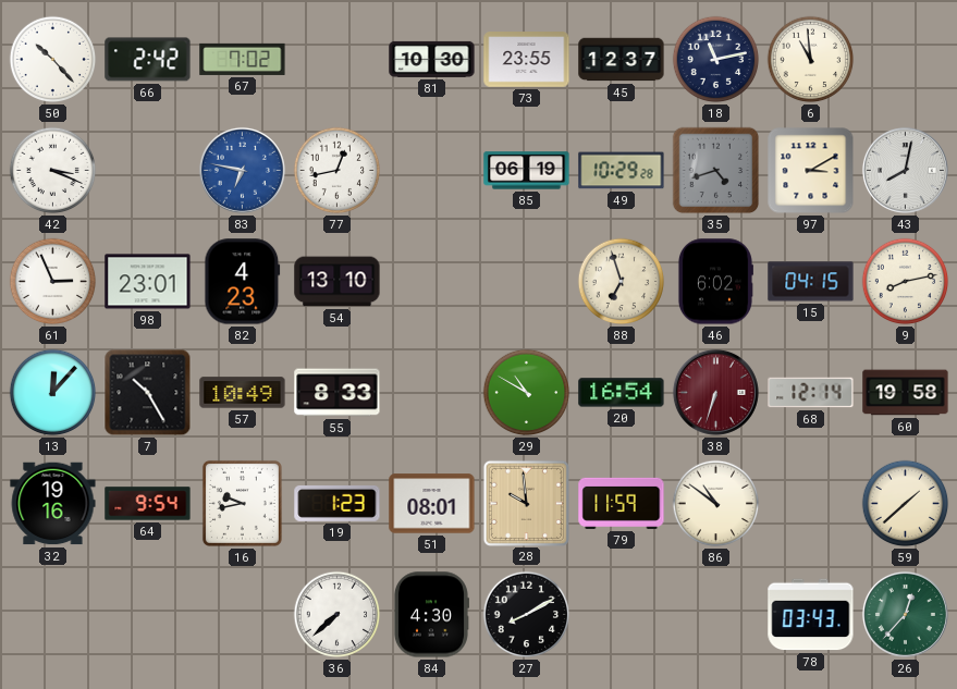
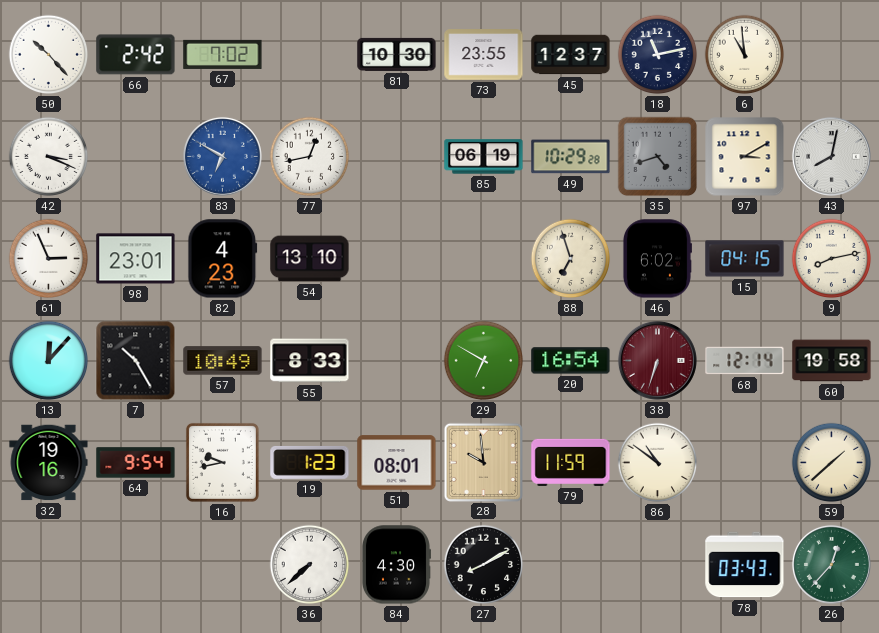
83: 6:47 -> 6:50
29: 10:50 -> 6:50
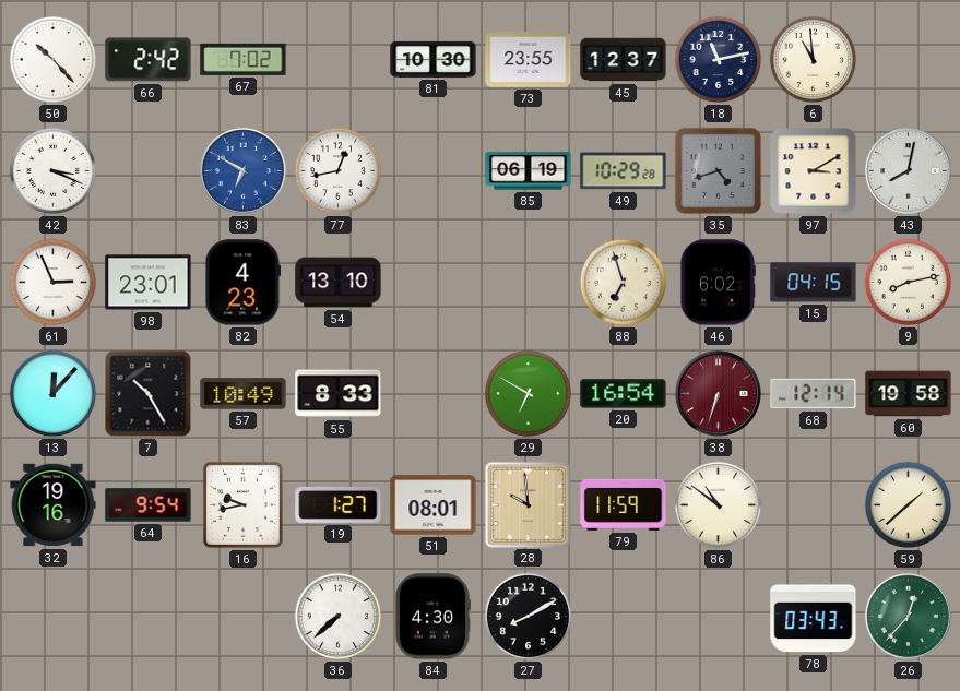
19: 1:23 -> 1:27
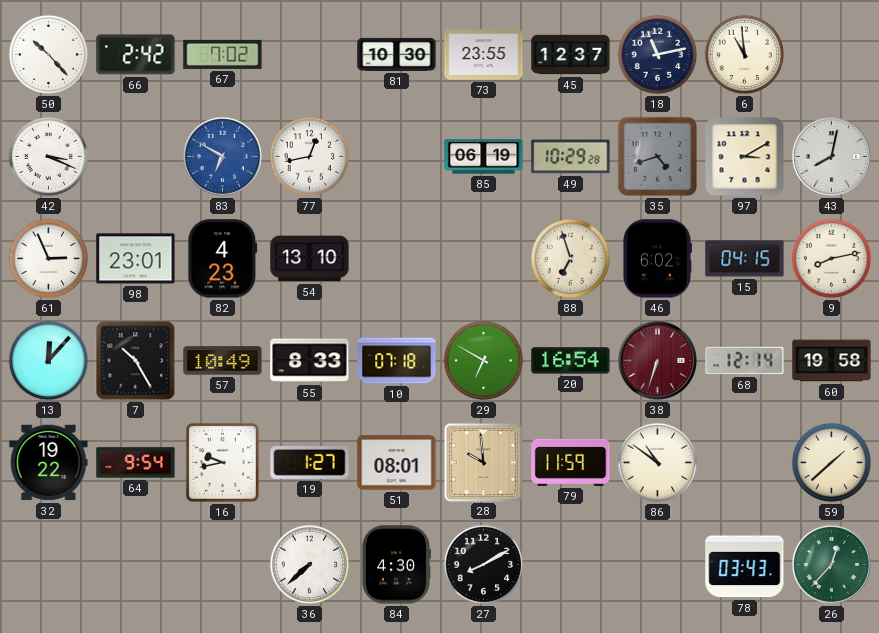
10: none -> 07:18
32: 19:16 -> 19:22
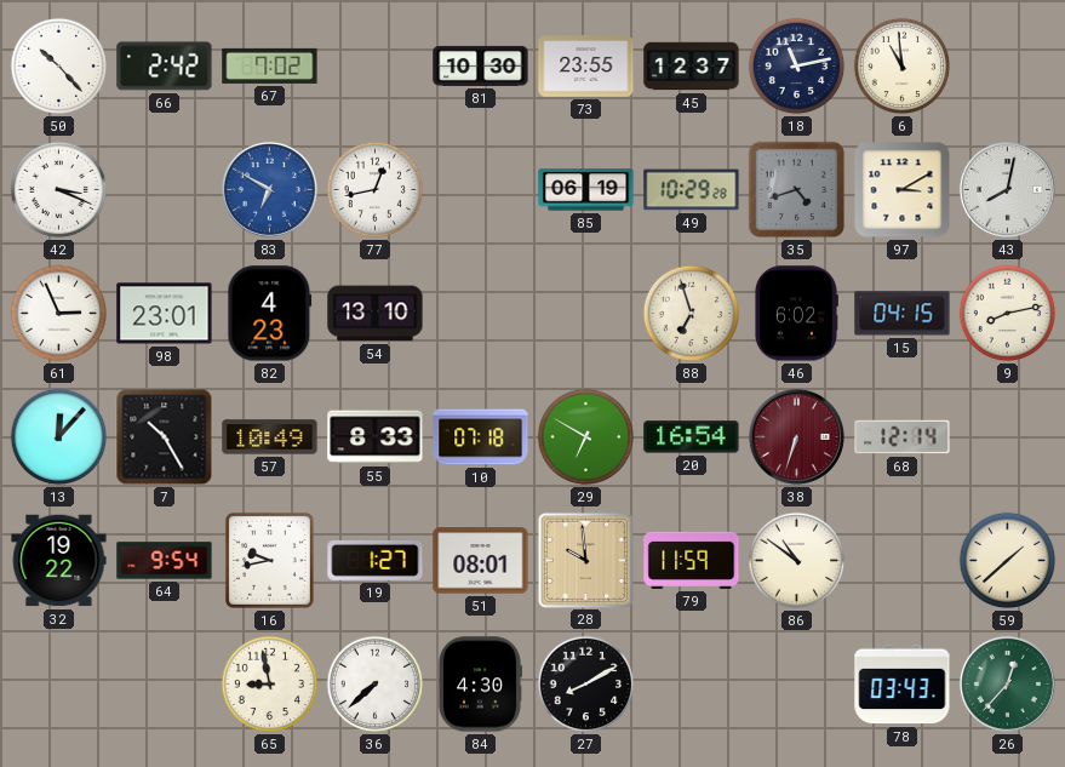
60: 19:58 -> none
65: none -> 8:58
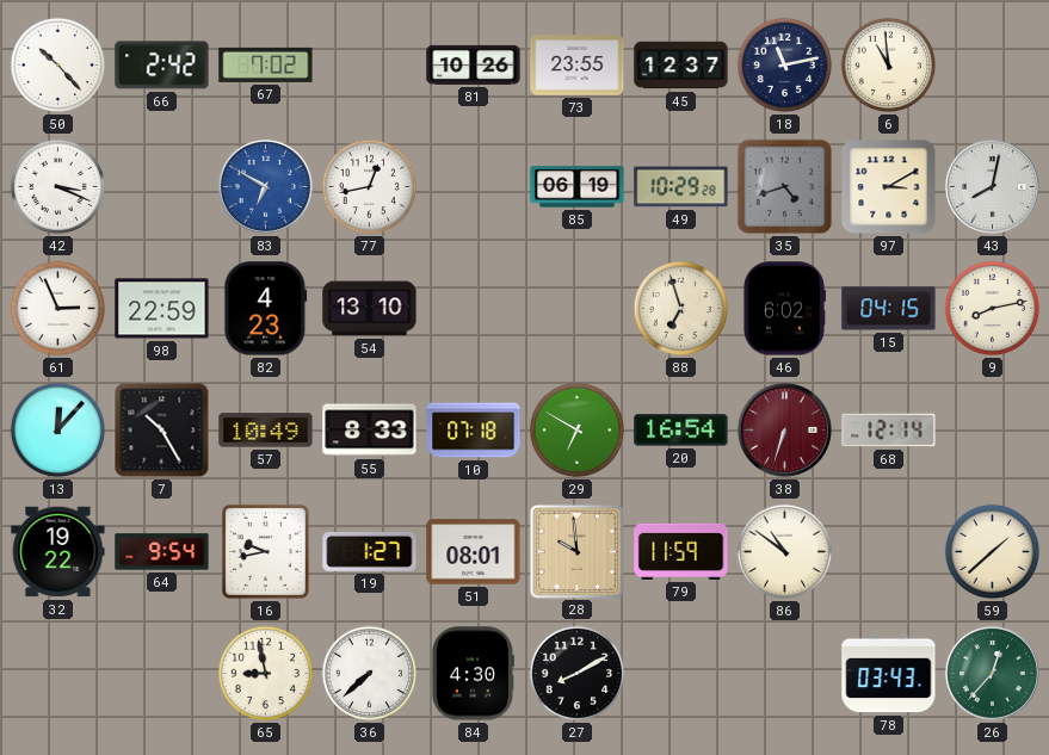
81: 10:30 -> 10:26
98: 23:01 -> 22:59
